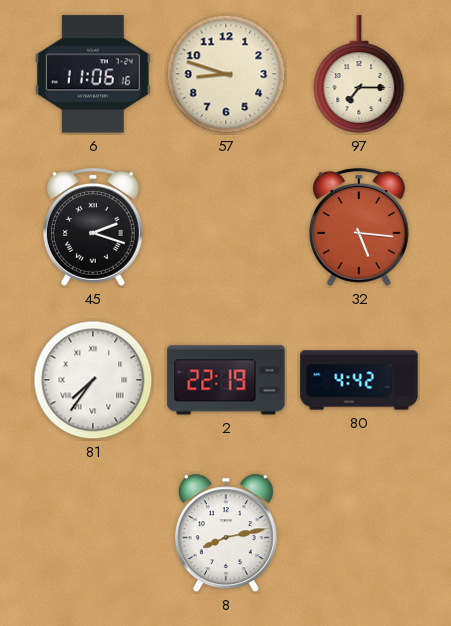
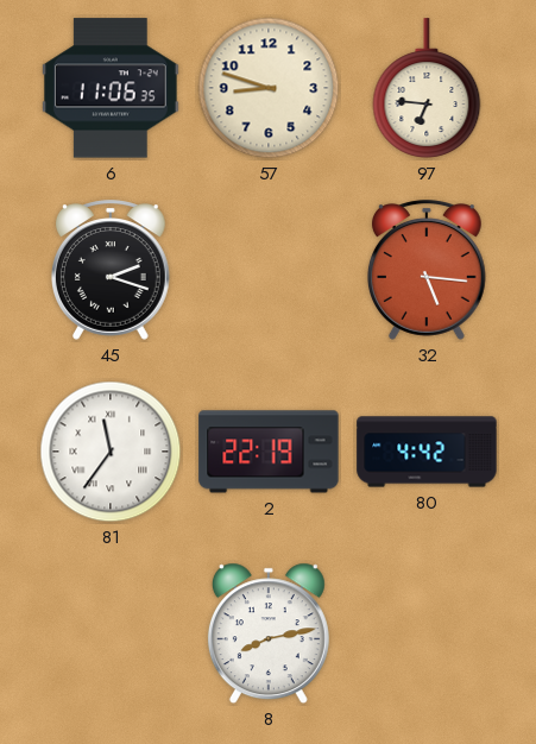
6: 11:06:16 -> 11:06:35
97: 7:15 -> 6:46
81: 7:36 -> 11:36
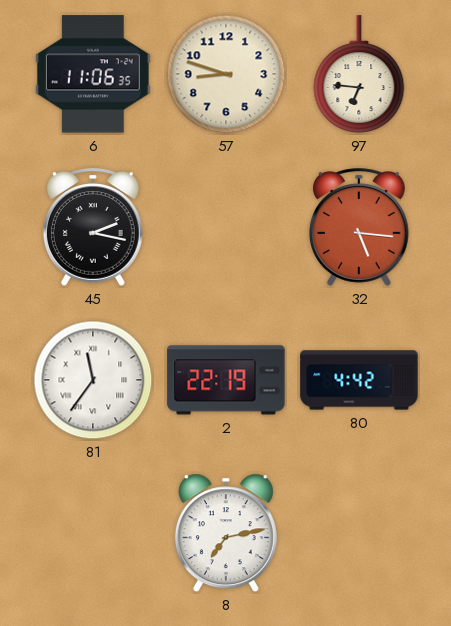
45: 2:18 -> 2:17
8: 8:13 -> 7:13
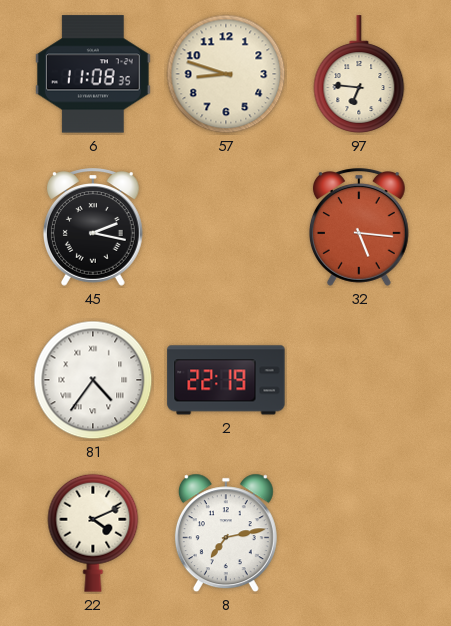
6: 11:06 -> 11:08
81: 11:36 -> 4:36
80: 4:42 -> none
22: none -> 4:11
